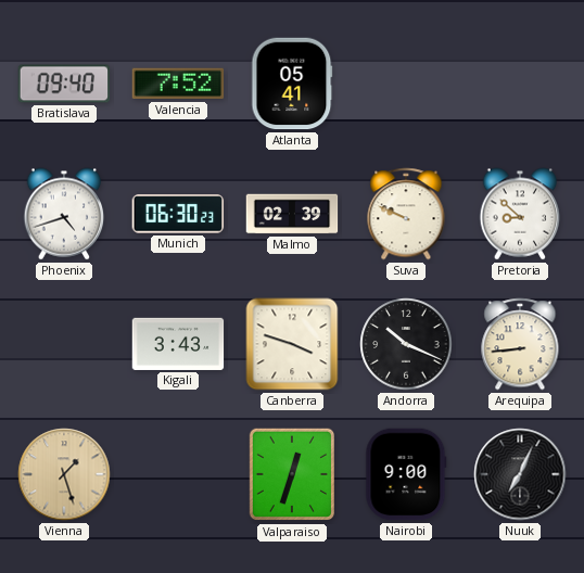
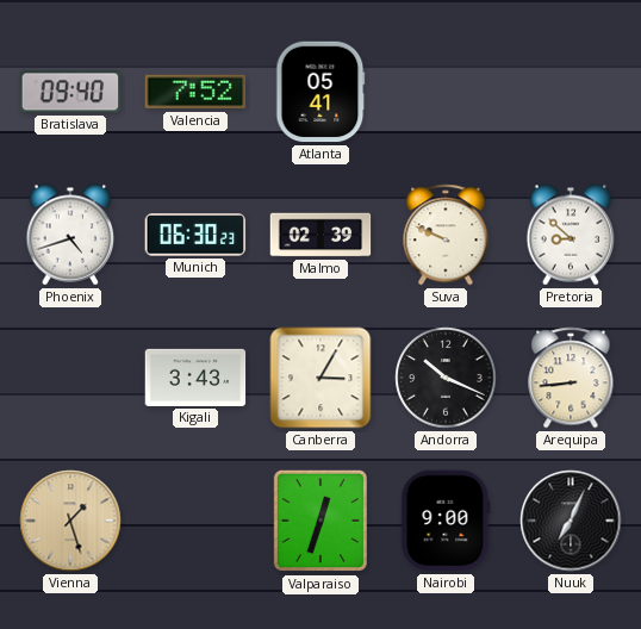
Canberra: 3:48 -> 3:05
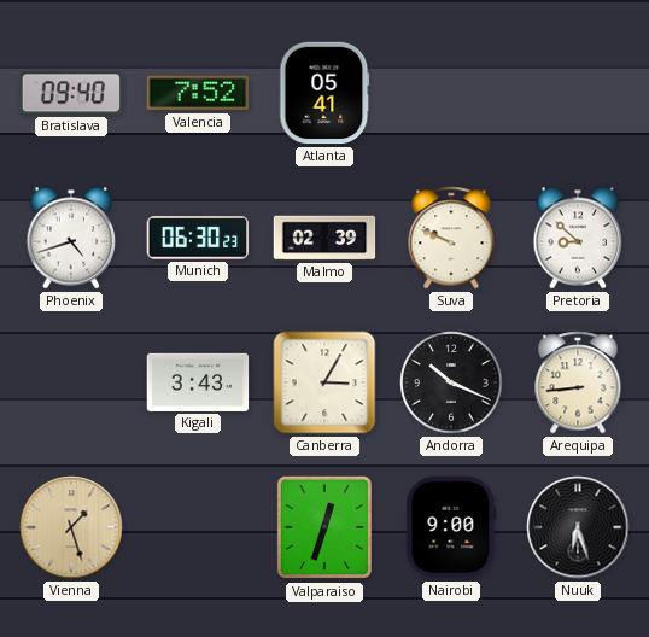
Nuuk: 7:04 -> 6:27
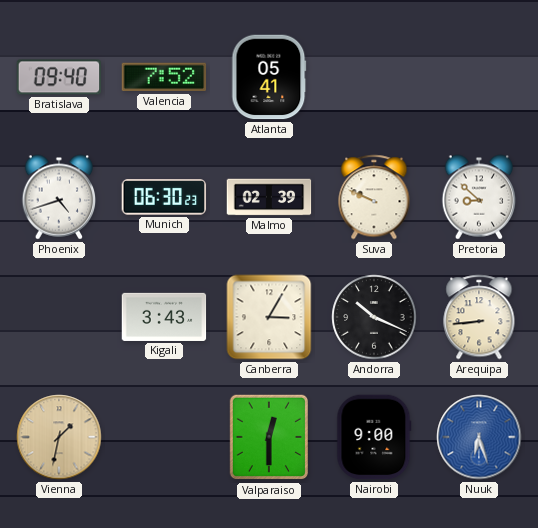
Vienna: 1:27 -> 1:32
Valparaiso: 12:33 -> 12:30
Nuuk dial: black -> blue
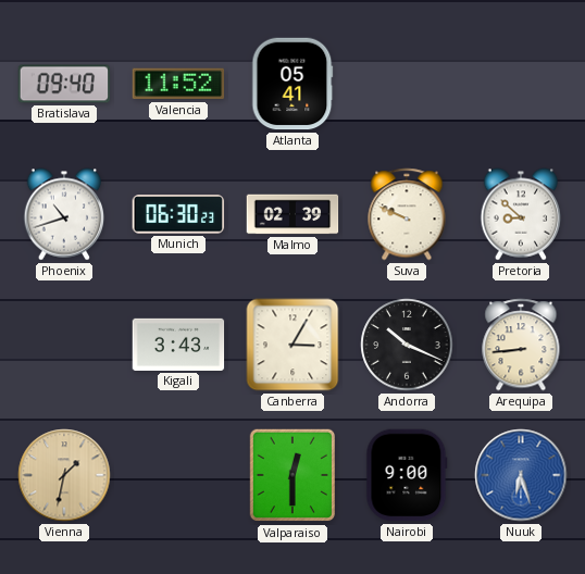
Valencia: 7:52 -> 11:52
Phoenix: 4:42 -> 10:42
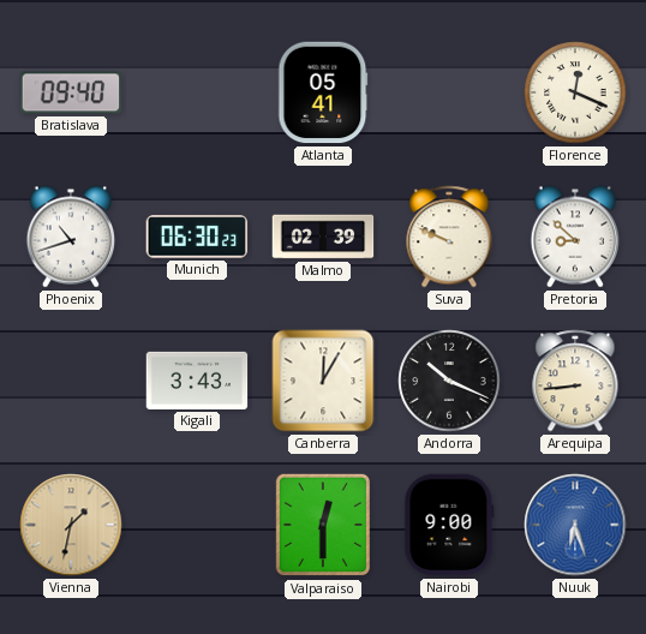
Valencia: 11:52 -> none
Florence: none -> 12:19
Canberra: 3:05 -> 12:05
